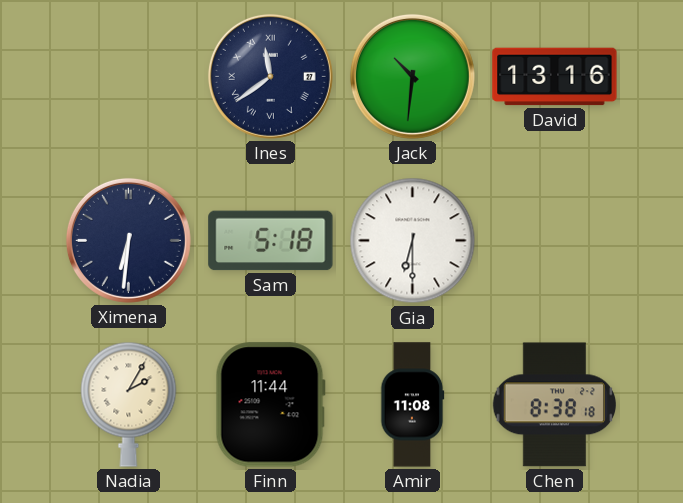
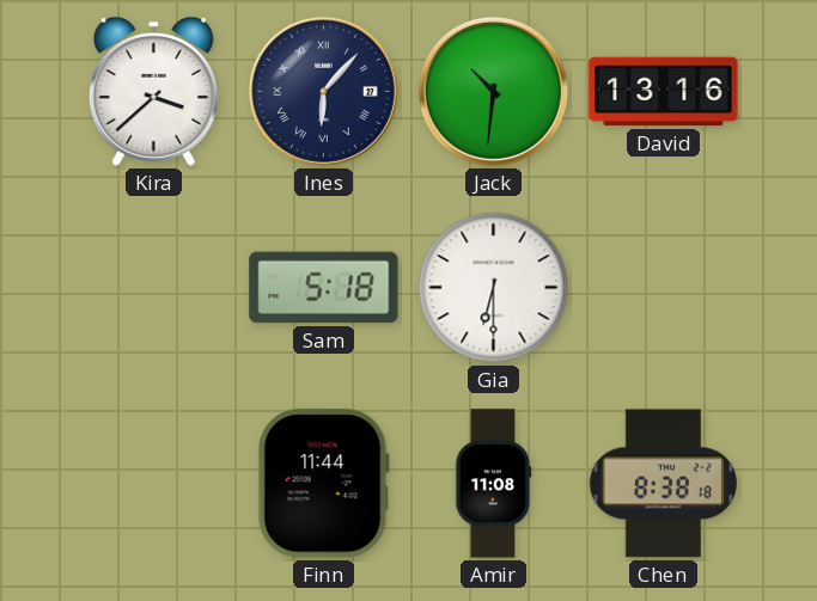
Kira: none -> 3:38
Ines: 11:39 -> 6:07
Ximena: 6:31 -> none
Nadia: 2:05 -> none
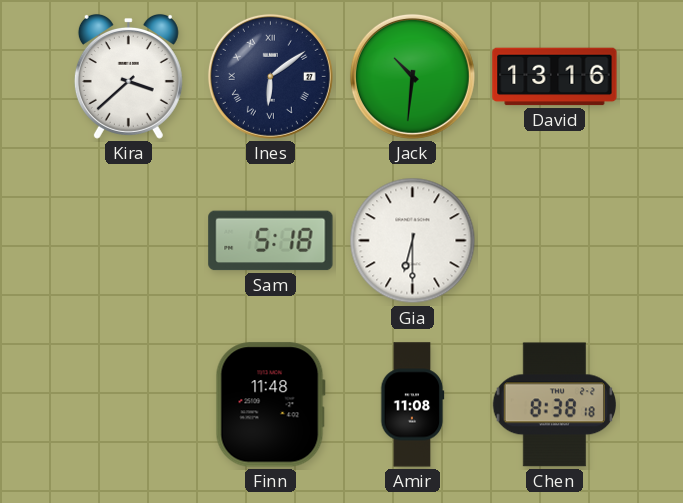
Ines: 6:07 -> 6:09
Finn: 11:44 -> 11:48
